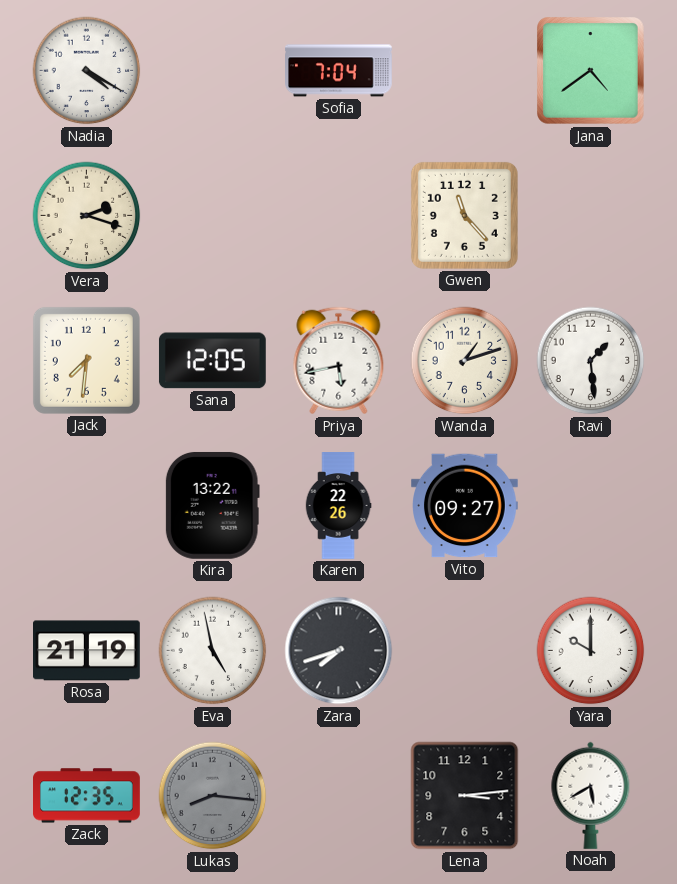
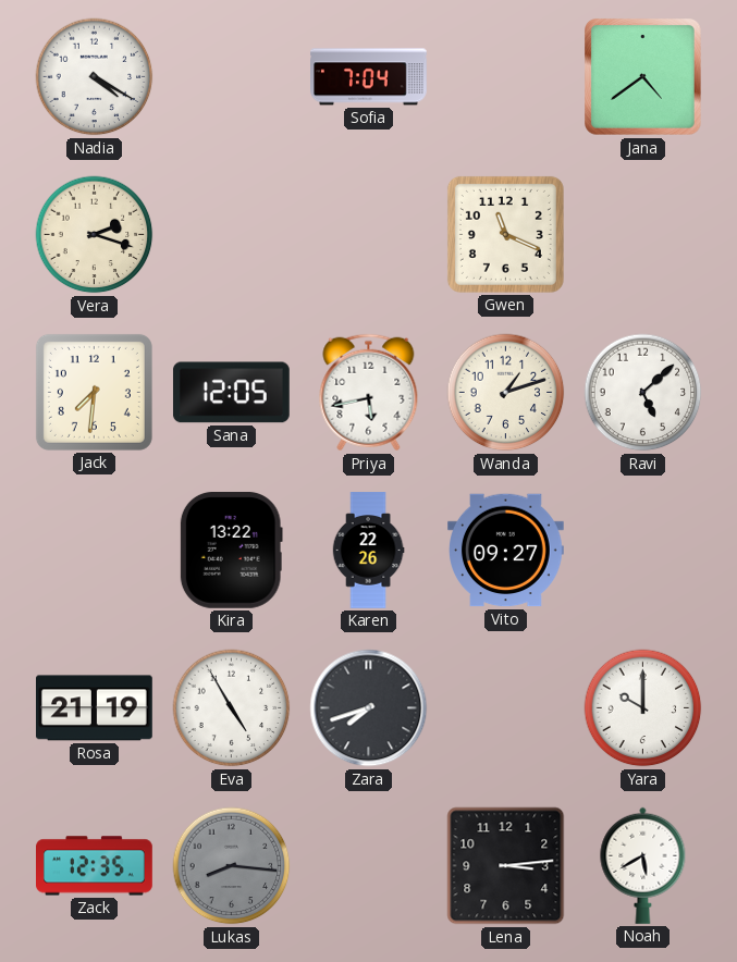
Gwen: 11:23 -> 11:19
Ravi: 1:29 -> 5:08
Eva: 4:58 -> 4:55
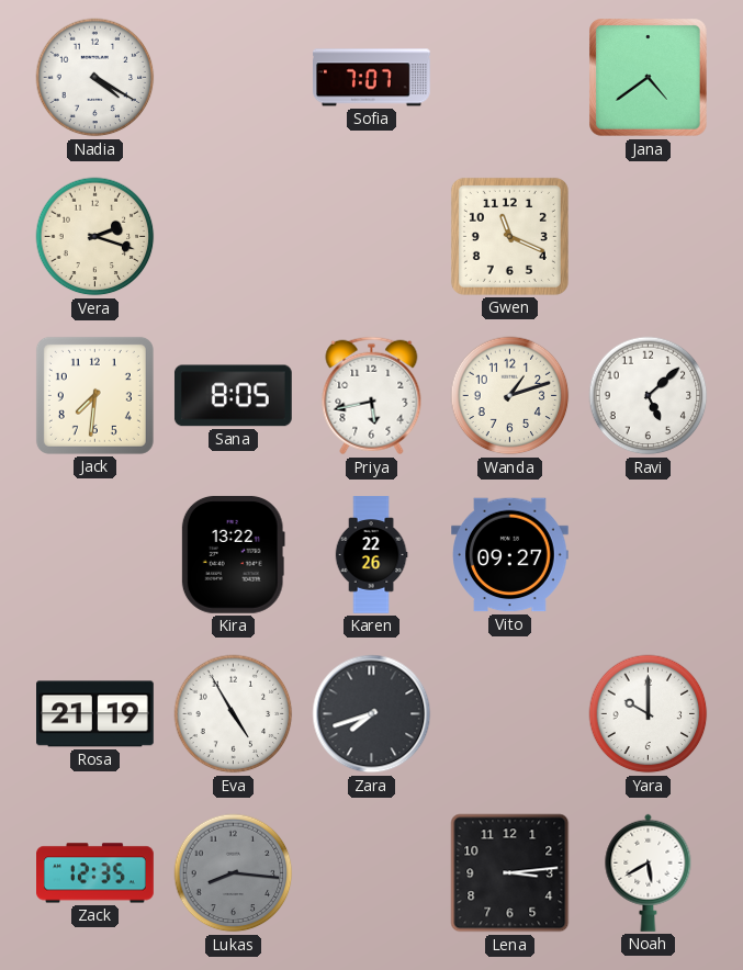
Sofia: 7:04 -> 7:07
Sana: 12:05 -> 8:05
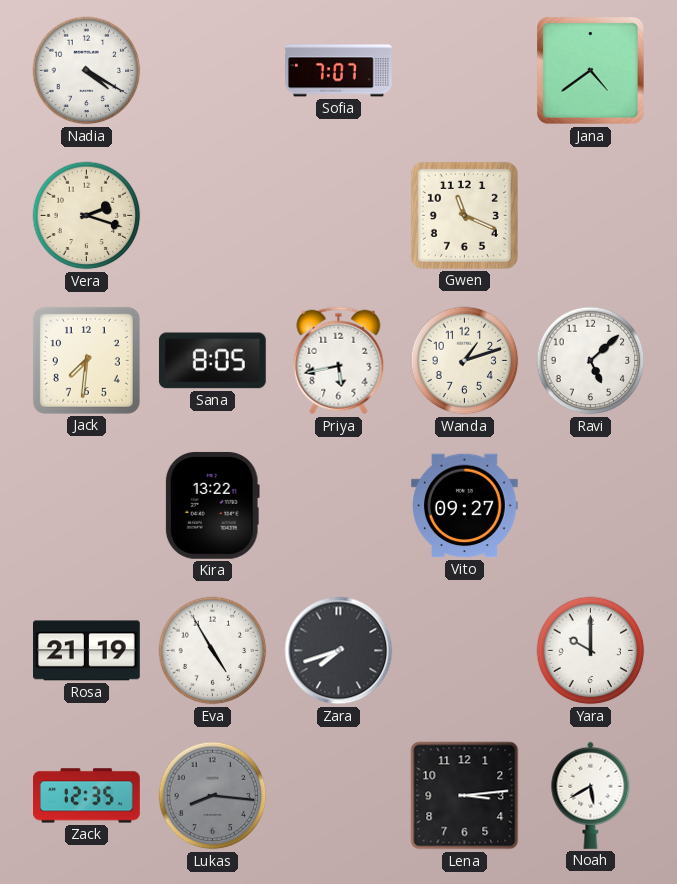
Karen: 22:26 -> none
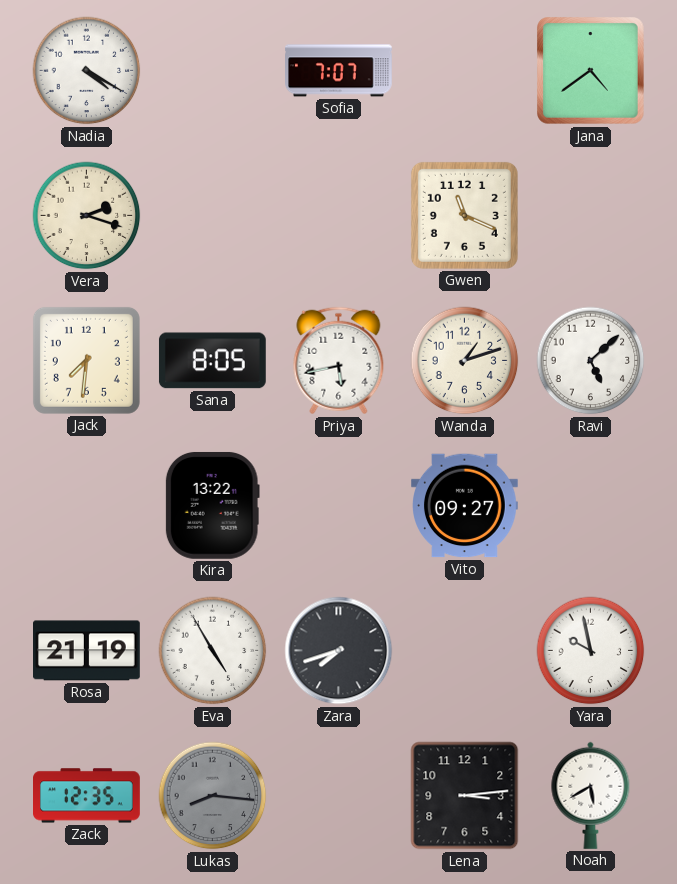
Yara: 10:00 -> 9:58
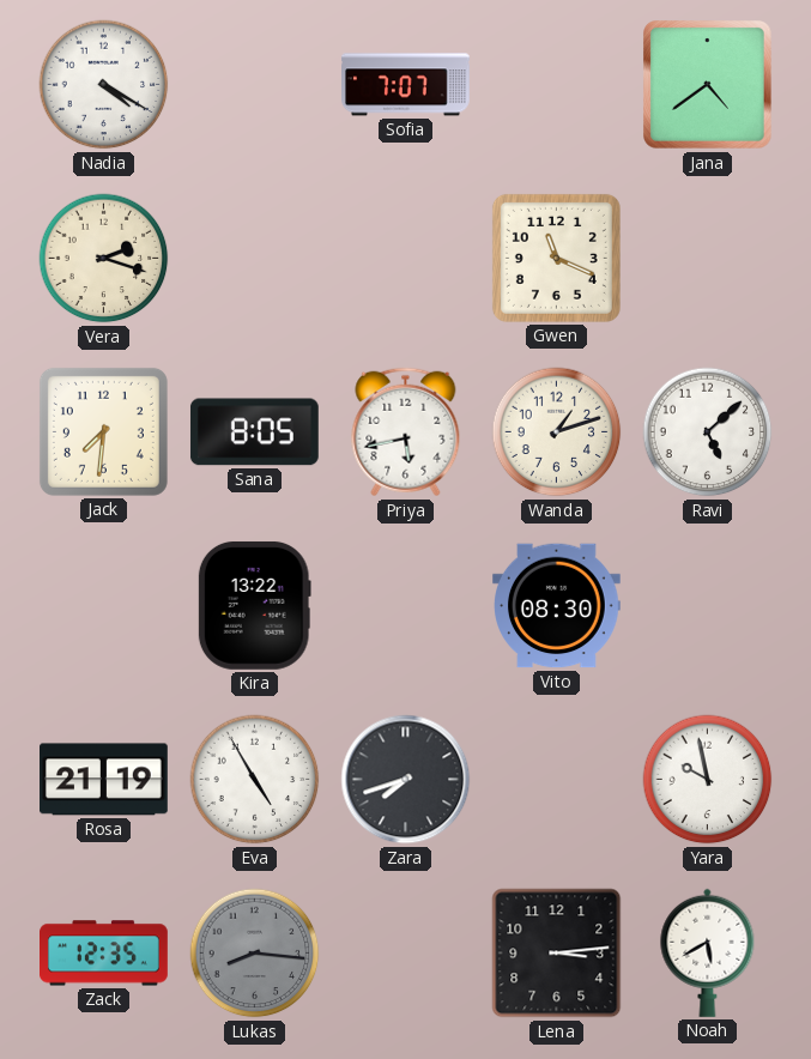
Vito: 09:27 -> 08:30
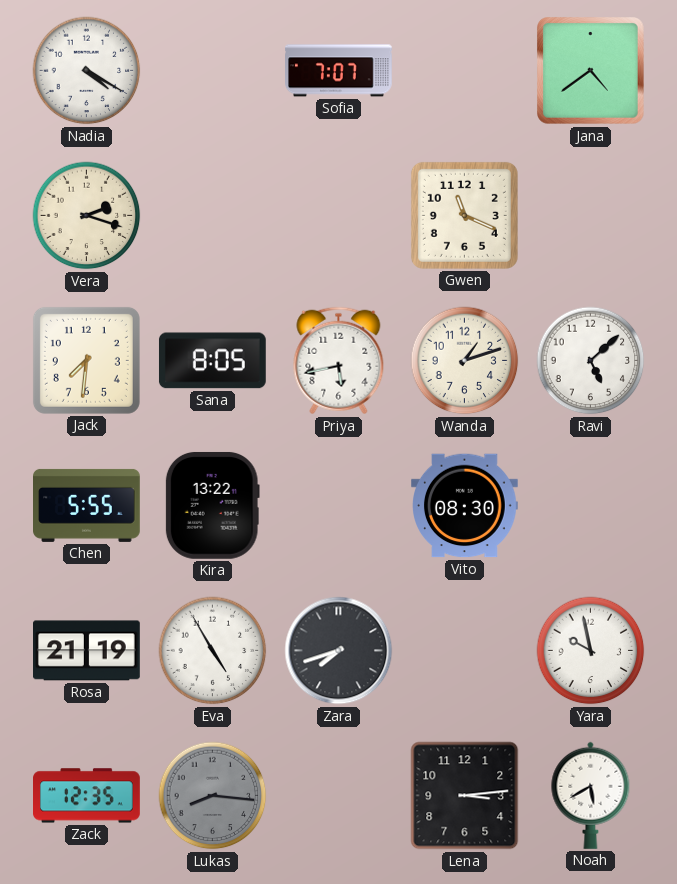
Chen: none -> 5:55
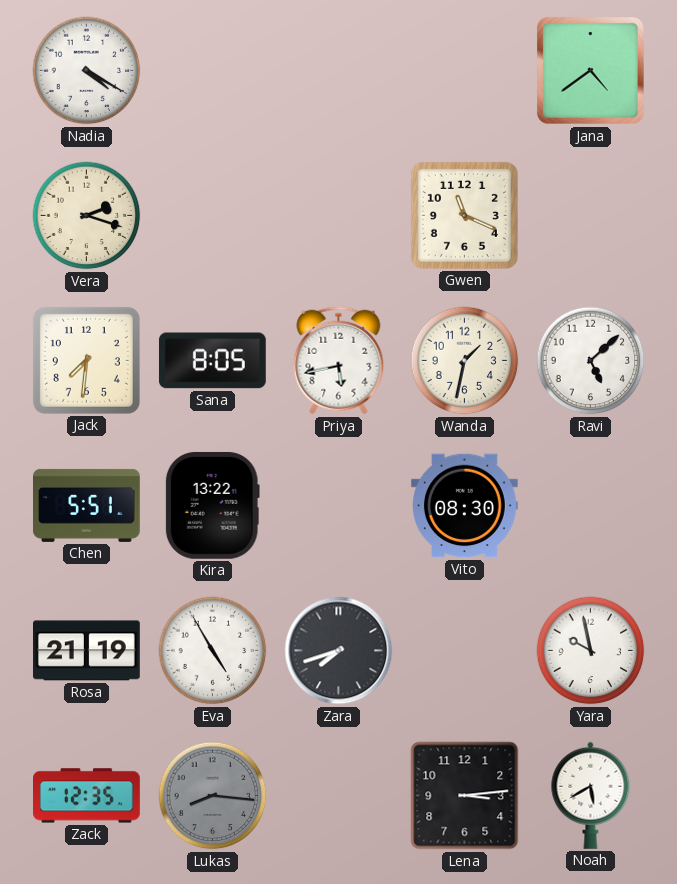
Sofia: 7:07 -> none
Wanda: 1:12 -> 1:32
Chen: 5:55 -> 5:51
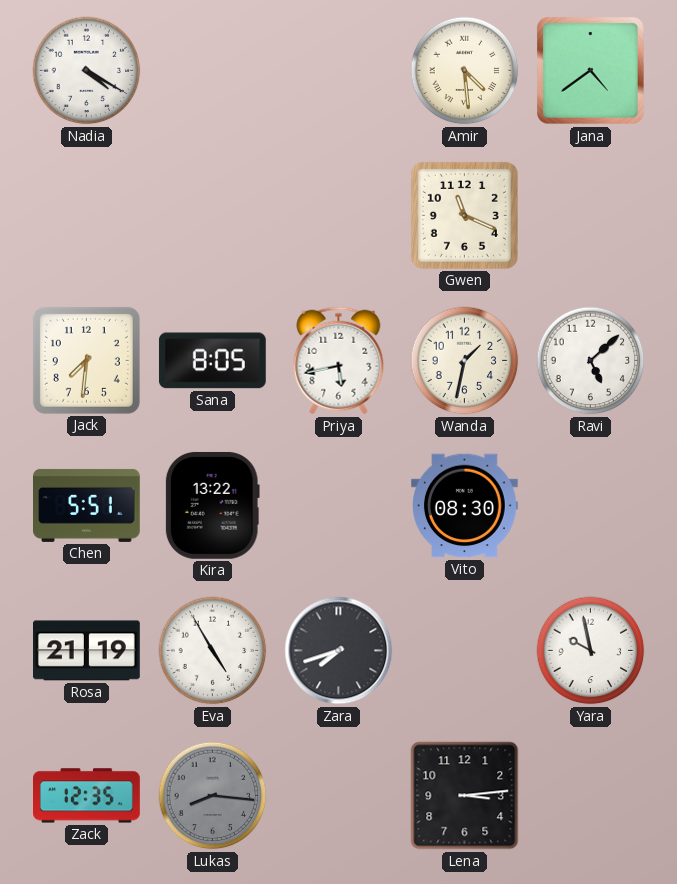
Amir: none -> 4:29
Vera: 2:18 -> none
Noah: 5:40 -> none
